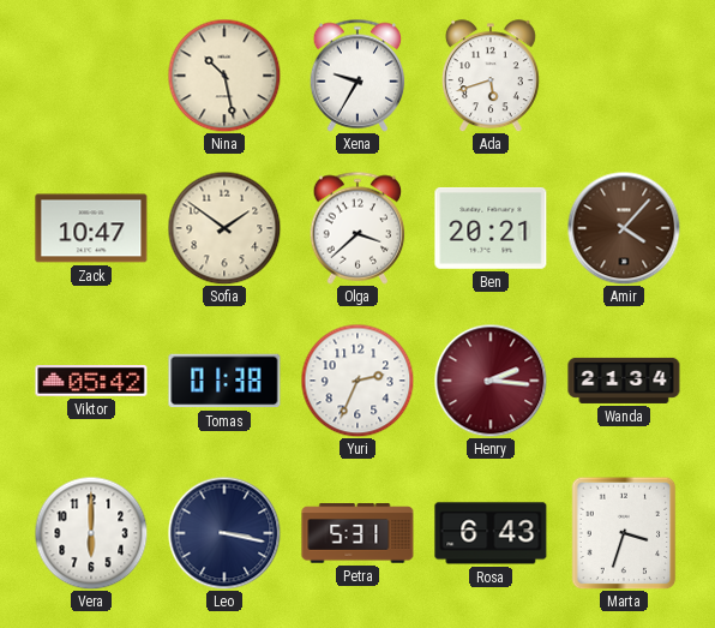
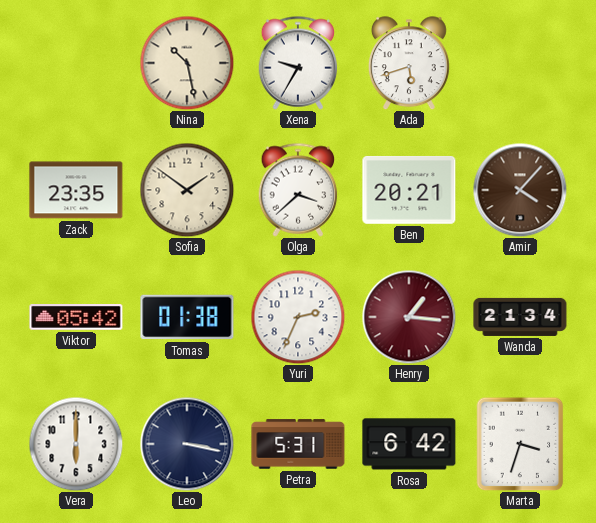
Zack: 10:47 -> 23:35
Henry: 2:16 -> 1:16
Rosa: 6:43 -> 6:42
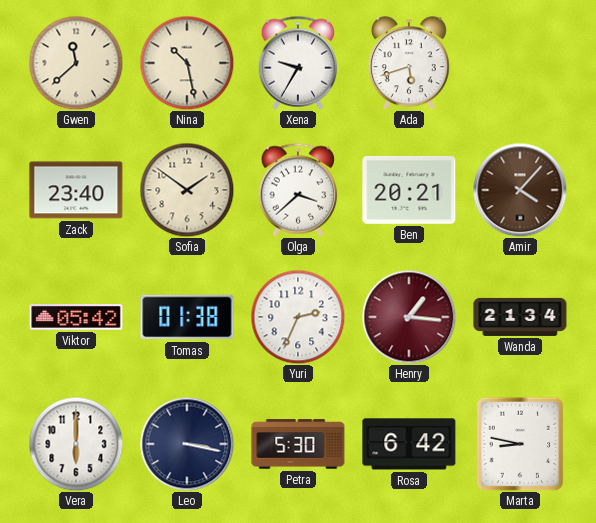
Gwen: none -> 11:38
Zack: 23:35 -> 23:40
Petra: 5:31 -> 5:30
Marta: 3:33 -> 8:47
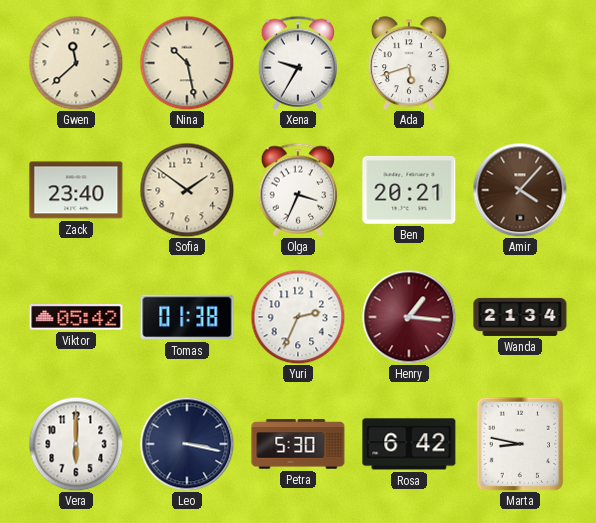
Olga: 3:38 -> 3:34
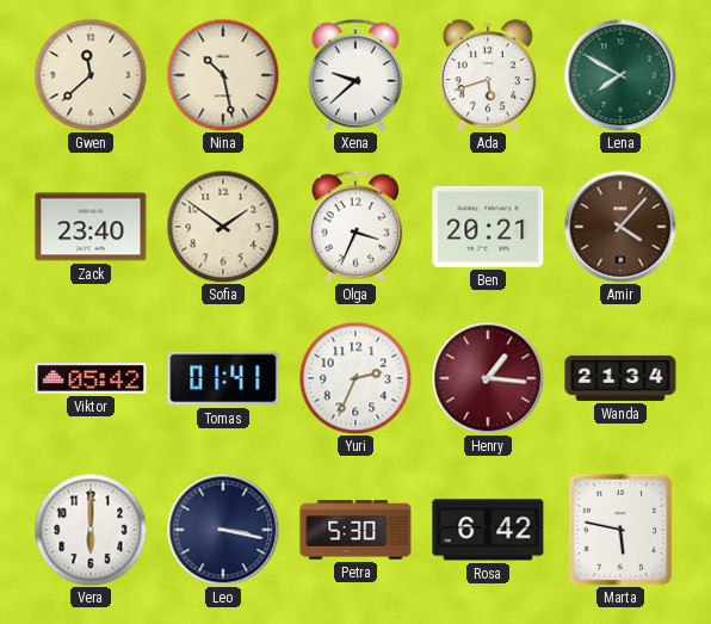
Xena: 9:35 -> 9:38
Lena: none -> 7:50
Tomas: 01:38 -> 01:41
Marta: 8:47 -> 5:47
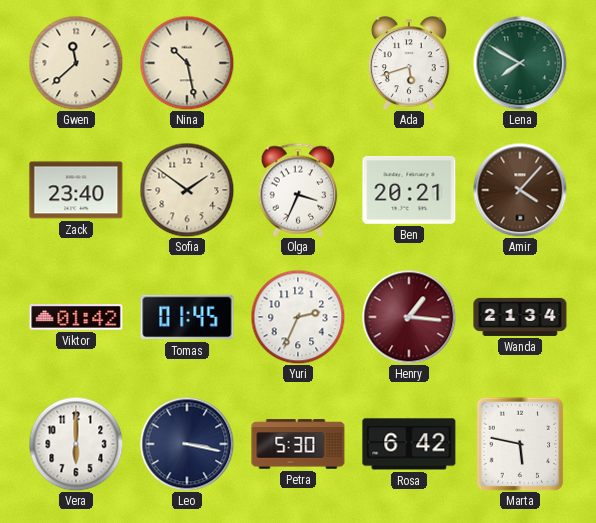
Xena: 9:38 -> none
Viktor: 05:42 -> 01:42
Tomas: 01:41 -> 01:45
